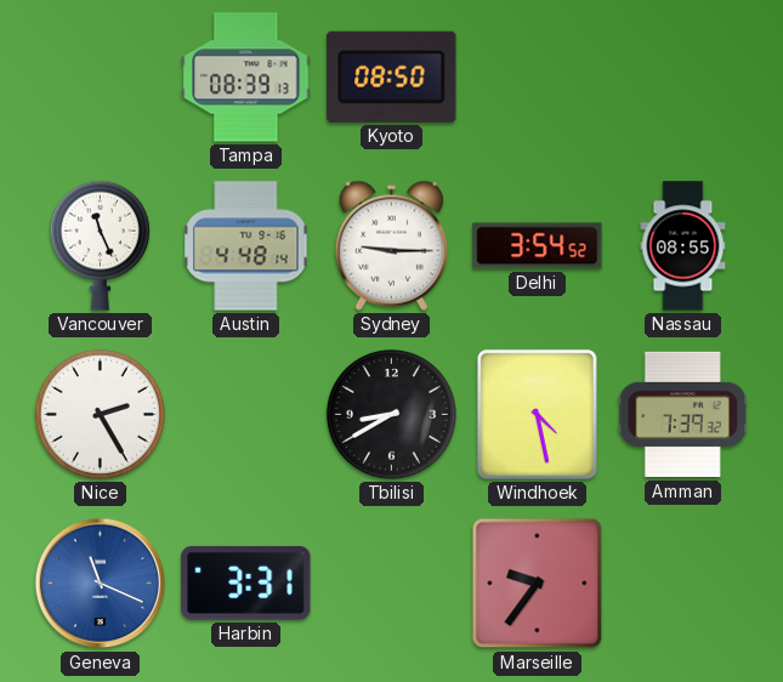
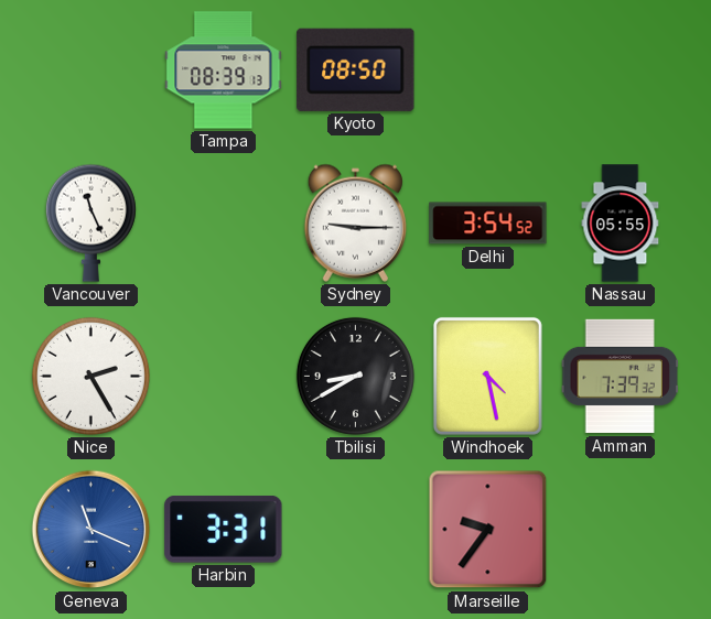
Austin: 4:48 -> none
Nassau: 08:55 -> 05:55
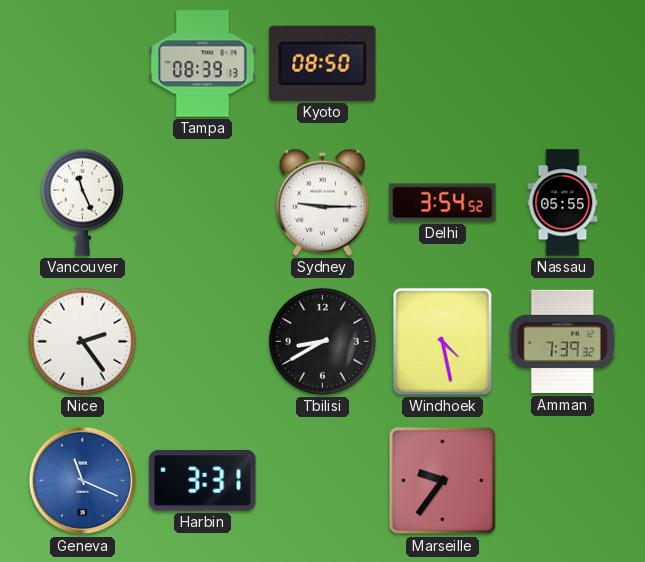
Nice: 2:25 -> 2:24
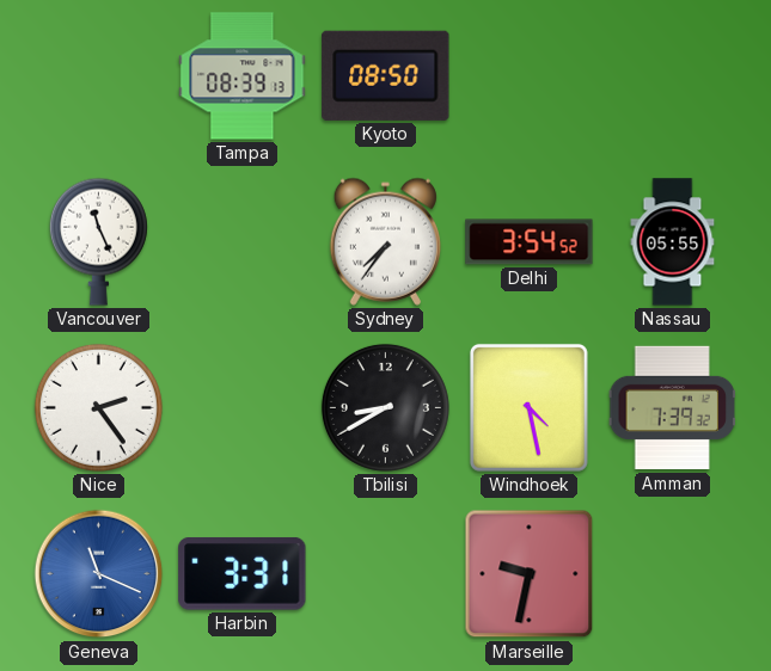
Sydney: 9:15 -> 7:36
Marseille: 9:36 -> 9:32
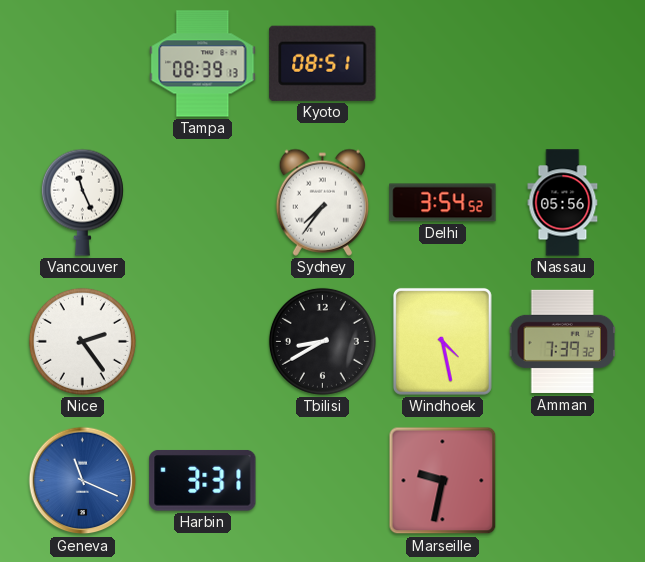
Kyoto: 08:50 -> 08:51
Nassau: 05:55 -> 05:56
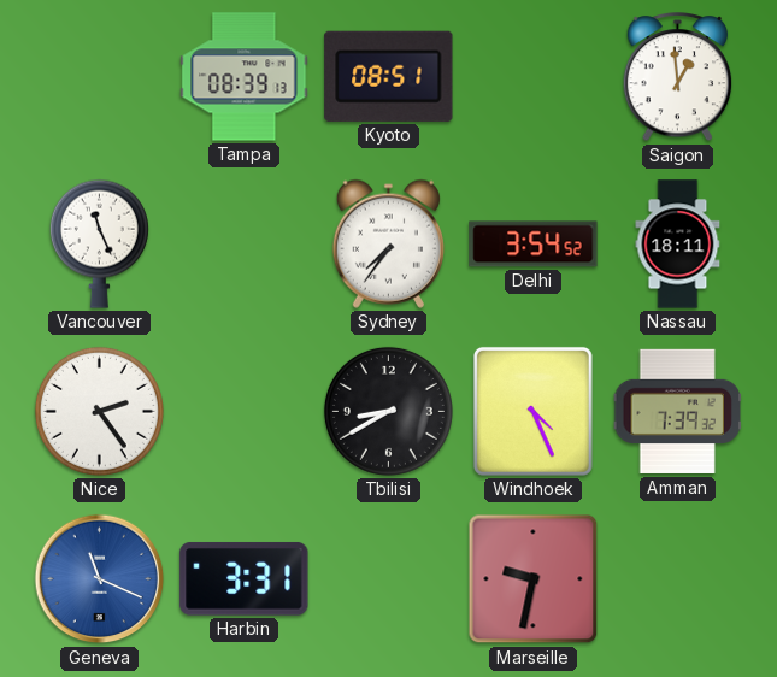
Saigon: none -> 12:59
Nassau: 05:56 -> 18:11
Windhoek: 4:28 -> 4:26
